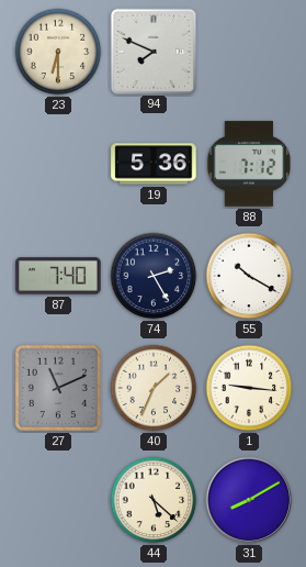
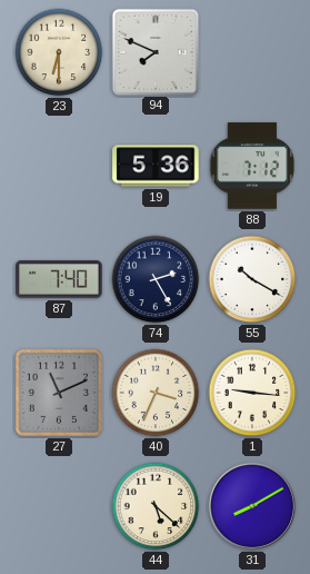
40: 1:34 -> 3:34
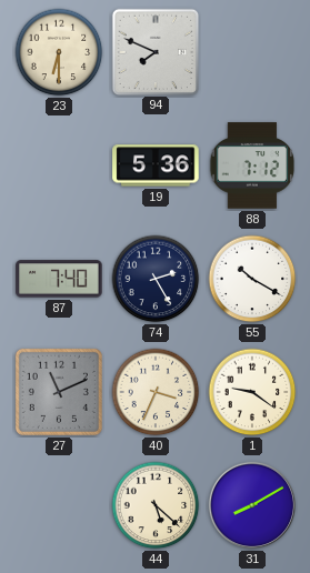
1: 9:16 -> 9:21
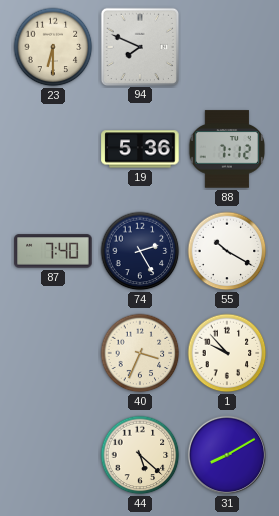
27: 11:11 -> none
1: 9:21 -> 9:53
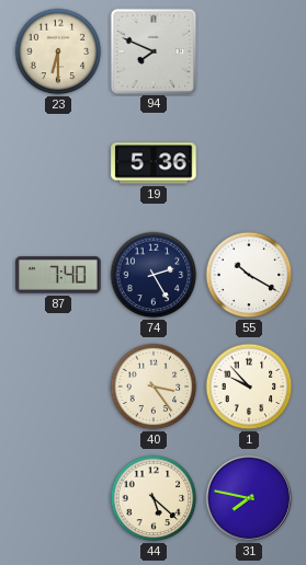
88: 7:12 -> none
40: 3:34 -> 3:24
31: 8:10 -> 7:47
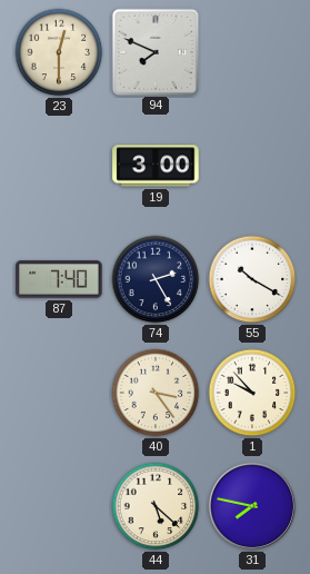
23: 6:30 -> 12:30
19: 5:36 -> 3:00
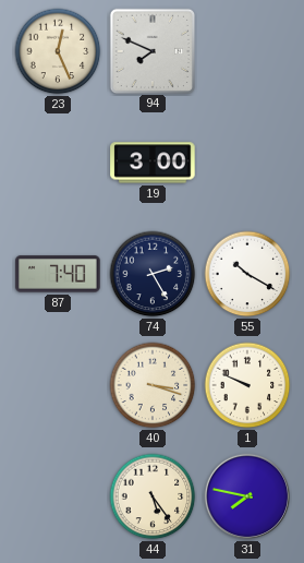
23: 12:30 -> 12:26
40: 3:24 -> 3:18
1: 9:53 -> 9:49
44: 5:22 -> 5:24
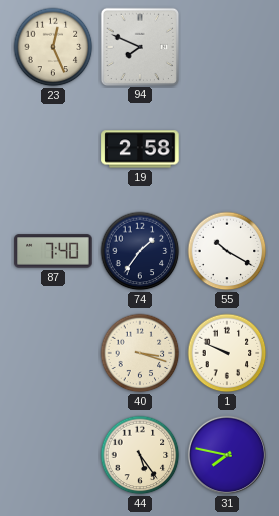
19: 3:00 -> 2:58
74: 2:25 -> 1:36
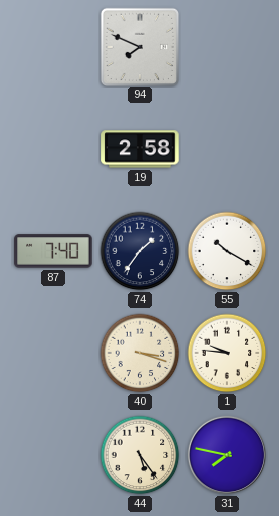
23: 12:26 -> none
1: 9:49 -> 9:46
